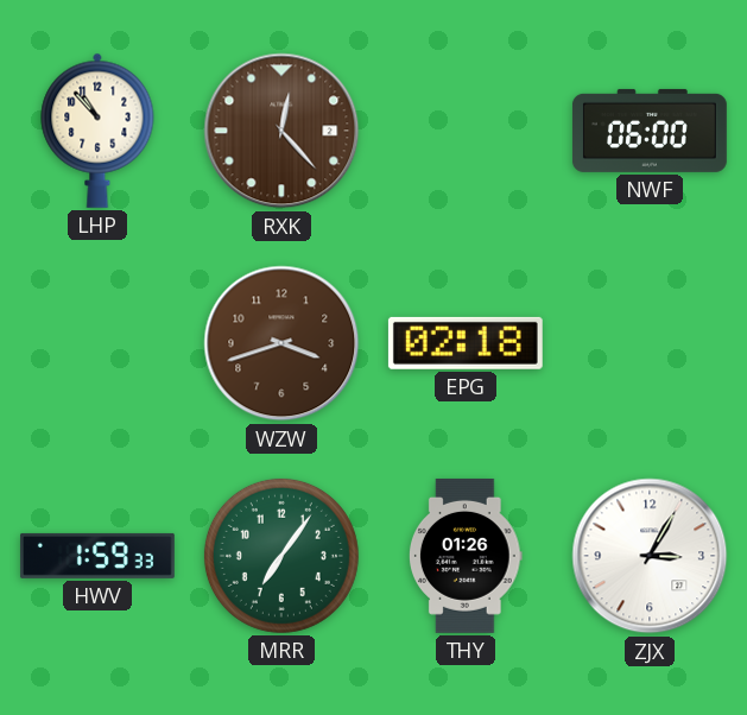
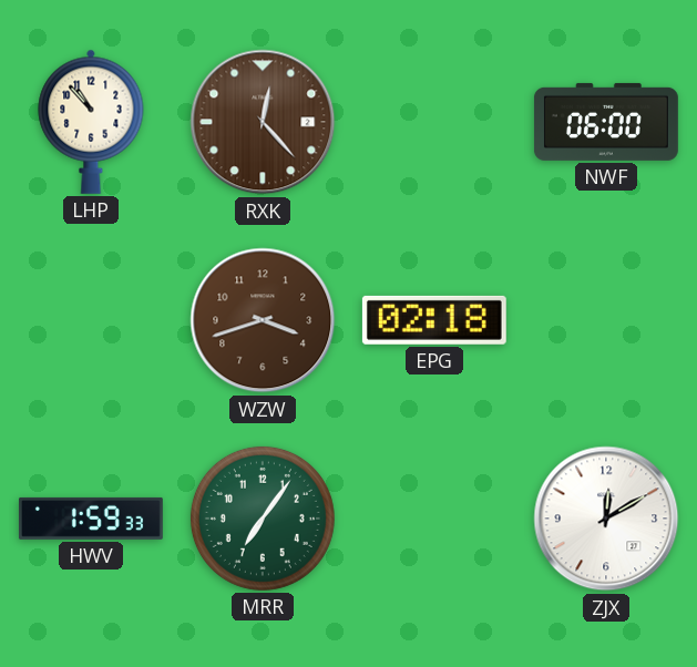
THY: 01:26 -> none
ZJX: 3:05 -> 12:10
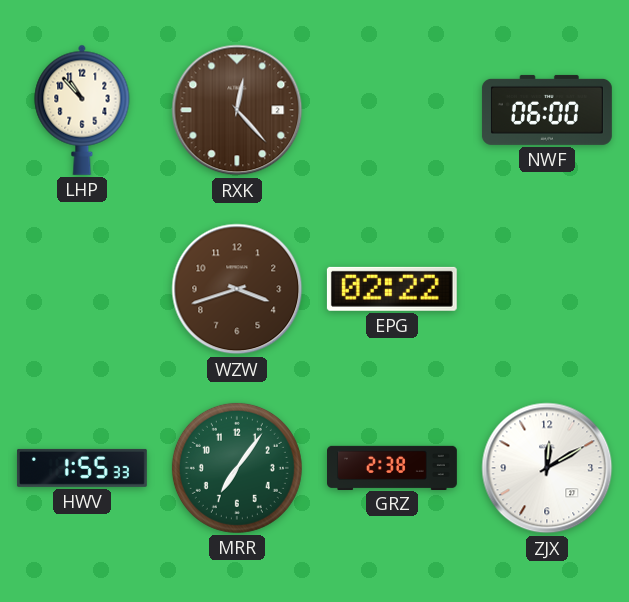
EPG: 02:18 -> 02:22
HWV: 1:59 -> 1:55
GRZ: none -> 2:38
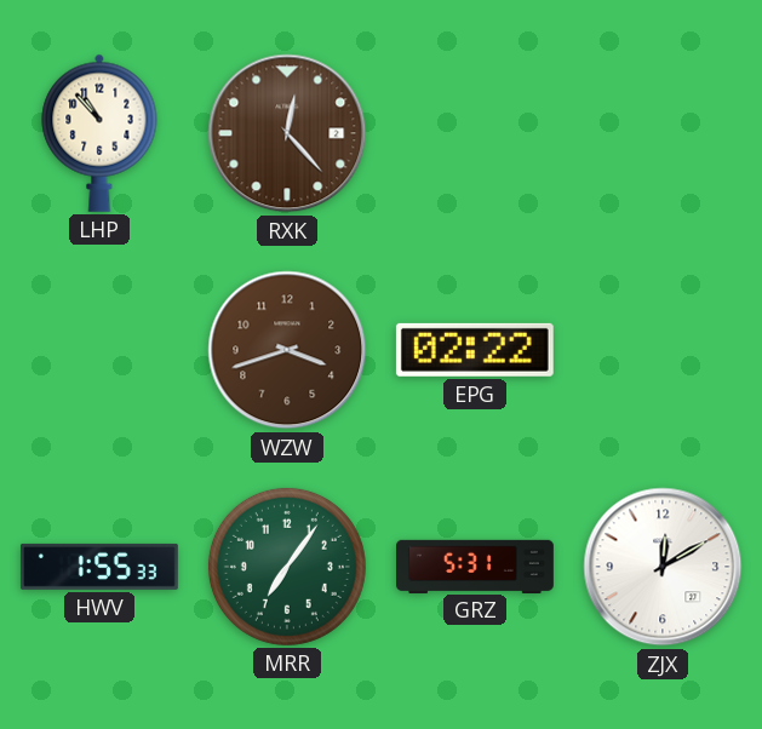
NWF: 06:00 -> none
GRZ: 2:38 -> 5:31
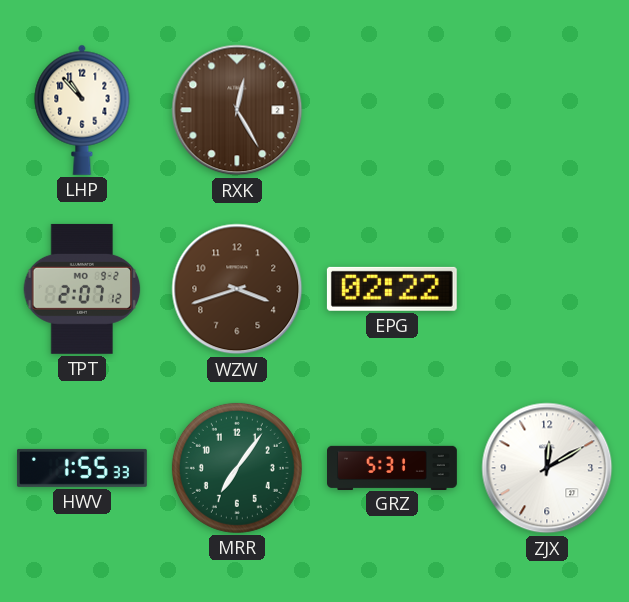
RXK: 12:23 -> 12:25
TPT: none -> 2:07
